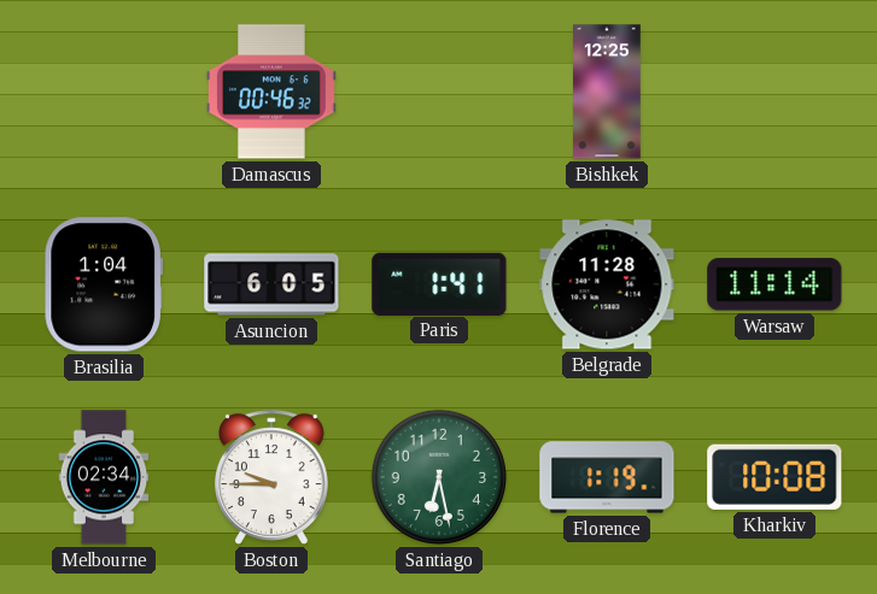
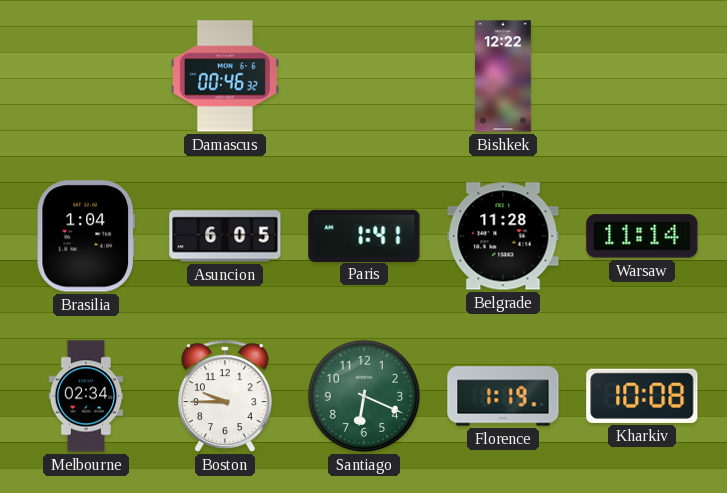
Bishkek: 12:25 -> 12:22
Santiago: 6:28 -> 6:19
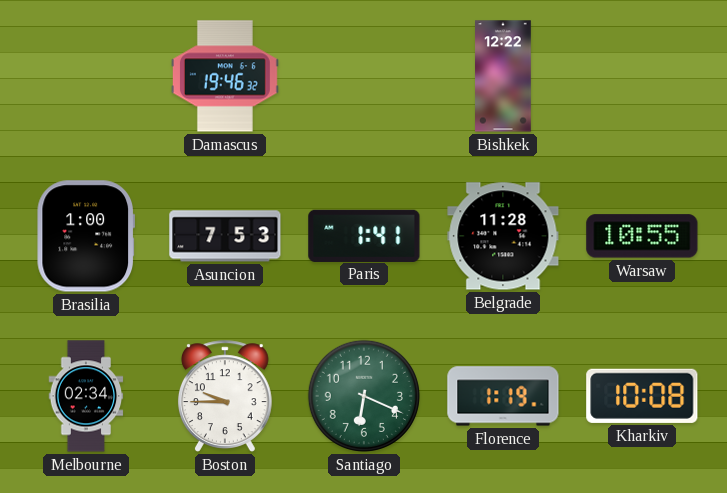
Damascus: 00:46 -> 19:46
Brasilia: 1:04 -> 1:00
Asuncion: 6:05 -> 7:53
Warsaw: 11:14 -> 10:55
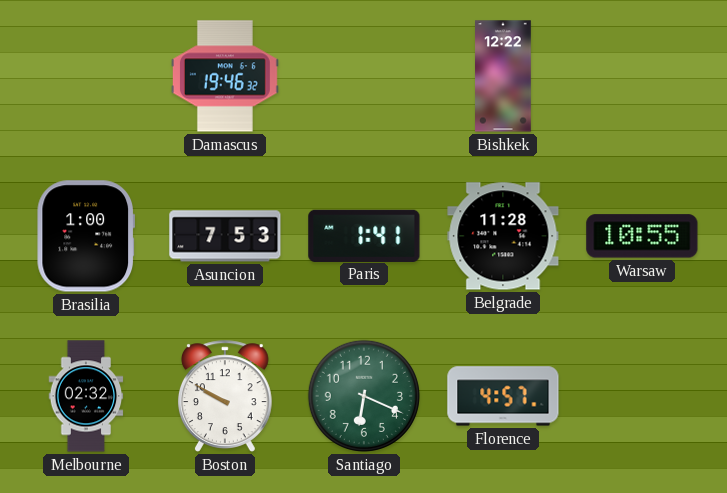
Melbourne: 02:34 -> 02:32
Boston: 9:45 -> 9:50
Florence: 1:19 -> 4:57
Kharkiv: 10:08 -> none
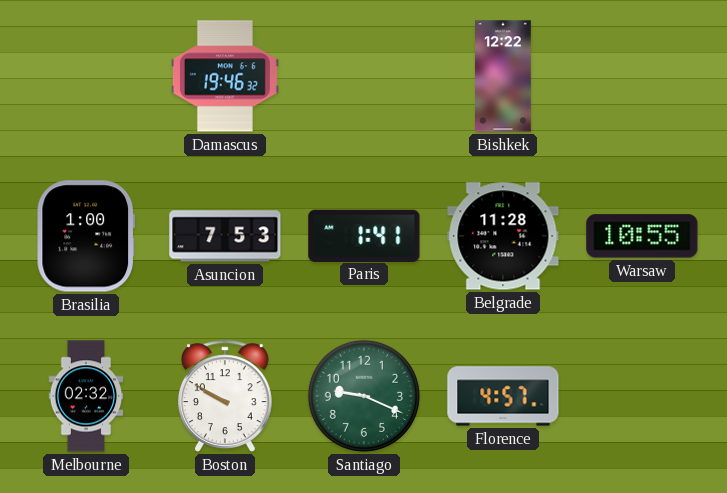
Santiago: 6:19 -> 9:19
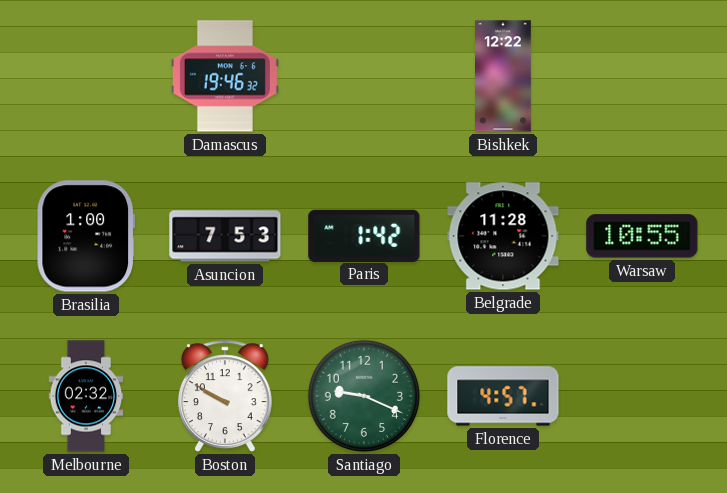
Paris: 1:41 -> 1:42
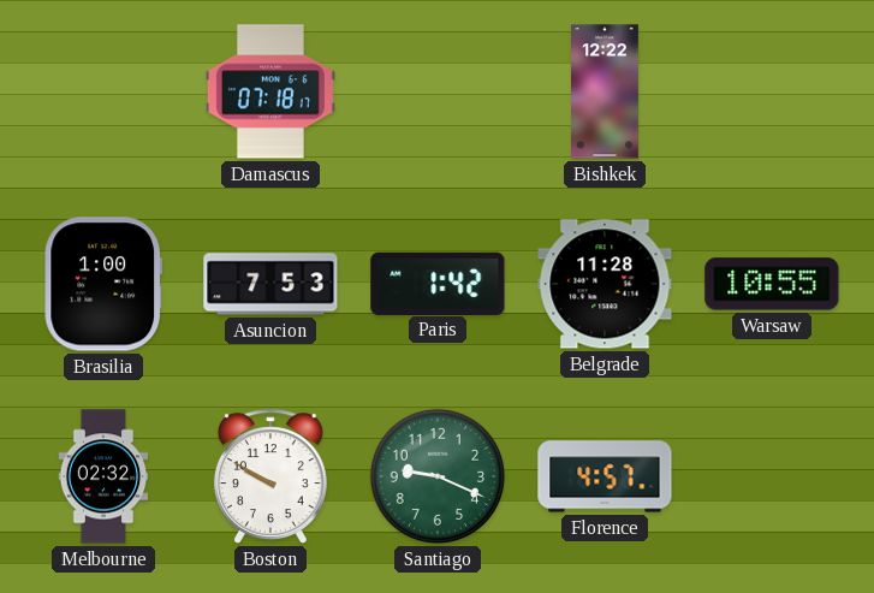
Damascus: 19:46 -> 07:18
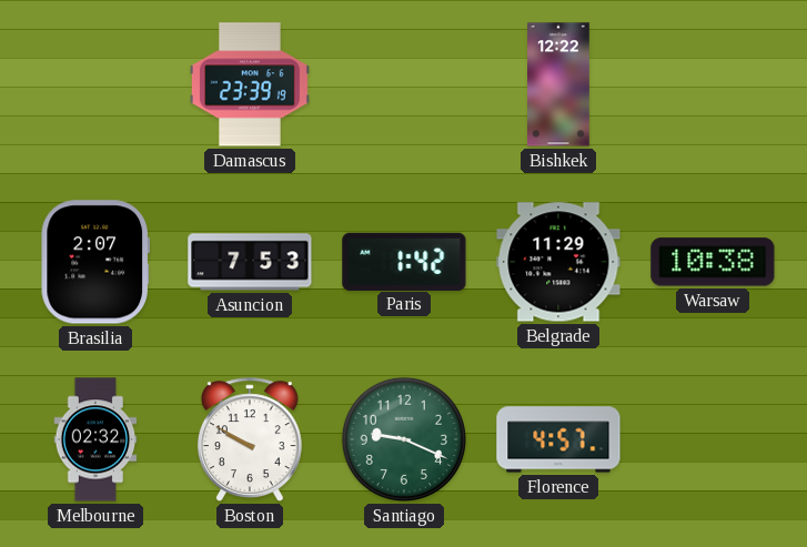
Damascus: 07:18 -> 23:39
Brasilia: 1:00 -> 2:07
Belgrade: 11:28 -> 11:29
Warsaw: 10:55 -> 10:38
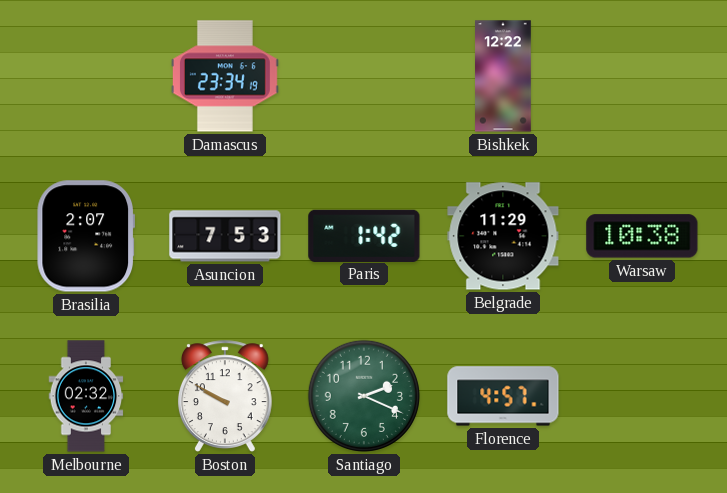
Damascus: 23:39 -> 23:34
Santiago: 9:19 -> 2:19
